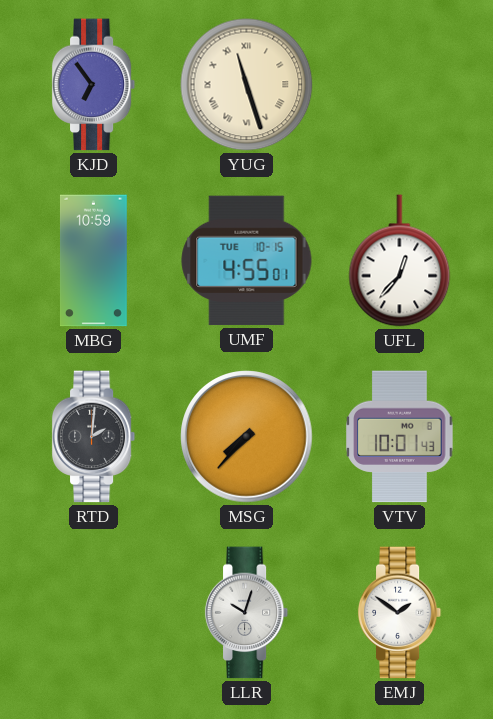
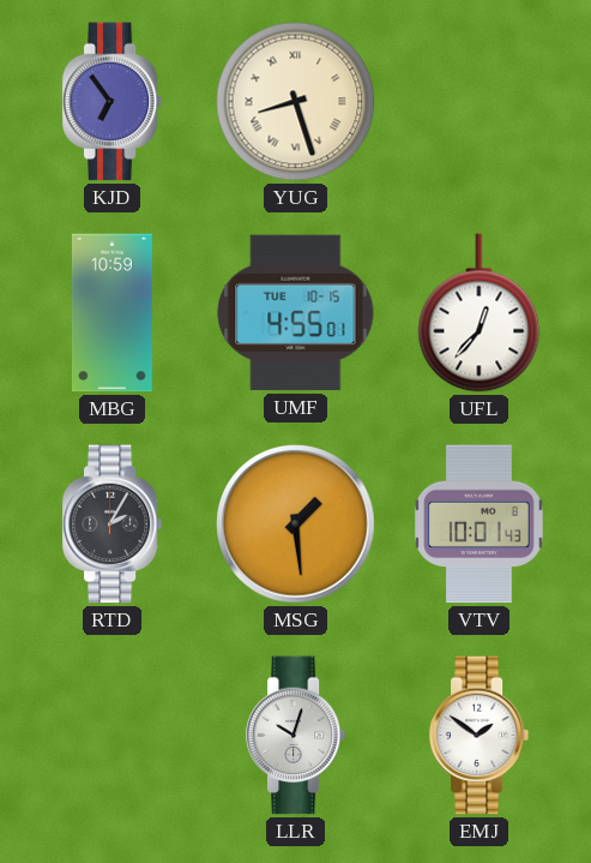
YUG: 11:27 -> 8:27
RTD: 2:01 -> 2:05
MSG: 7:37 -> 1:29
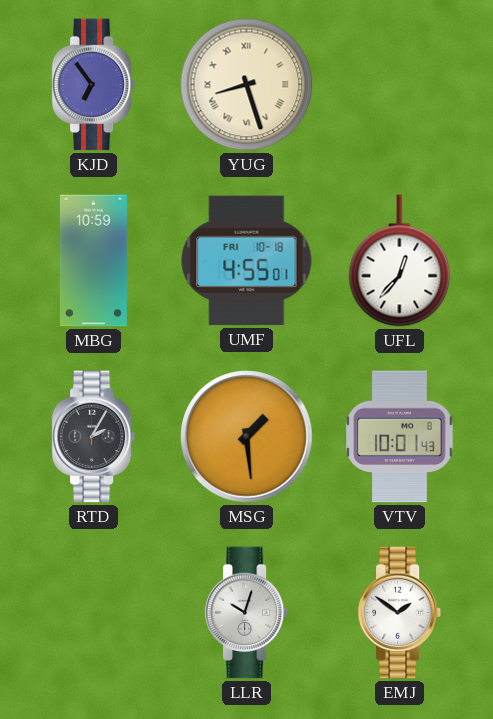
UMF date: TUE 10-15 -> FRI 10-18
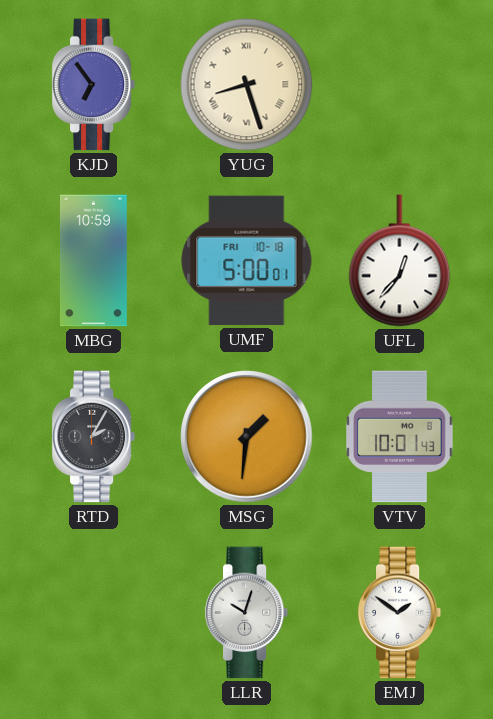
UMF: 4:55 -> 5:00
MSG: 1:29 -> 1:31
